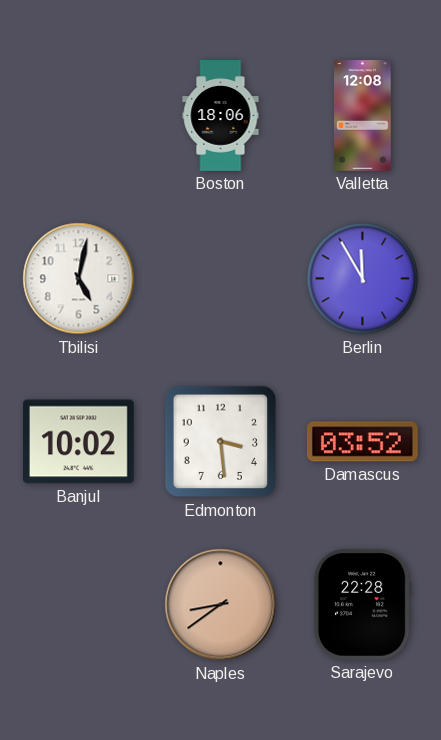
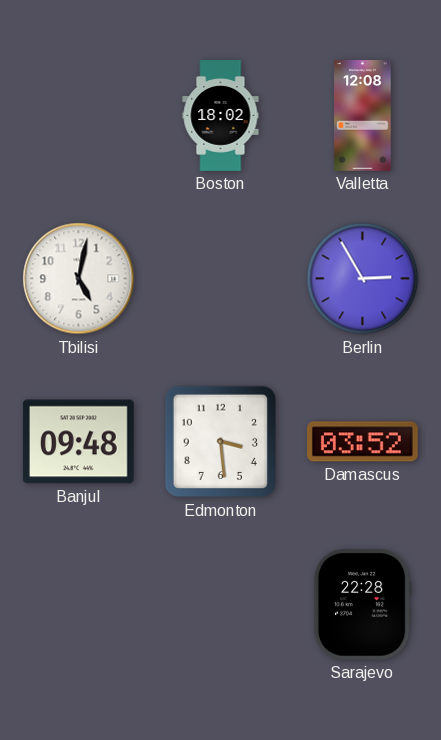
Boston: 18:06 -> 18:02
Berlin: 11:55 -> 2:55
Banjul: 10:02 -> 09:48
Naples: 8:39 -> none
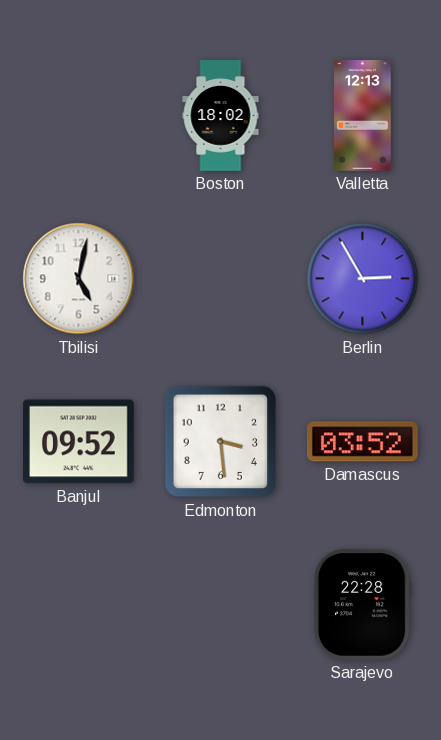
Valletta: 12:08 -> 12:13
Banjul: 09:48 -> 09:52
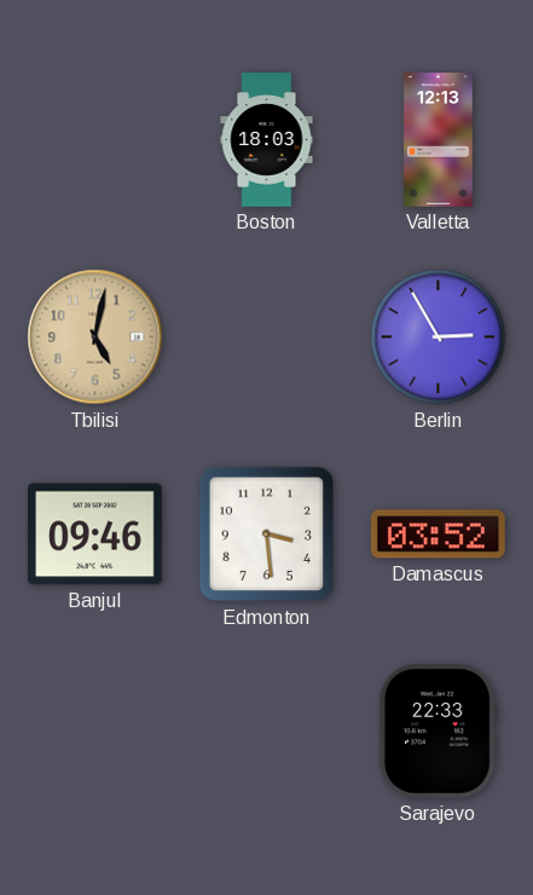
Boston: 18:02 -> 18:03
Tbilisi dial: white -> champagne
Banjul: 09:52 -> 09:46
Sarajevo: 22:28 -> 22:33
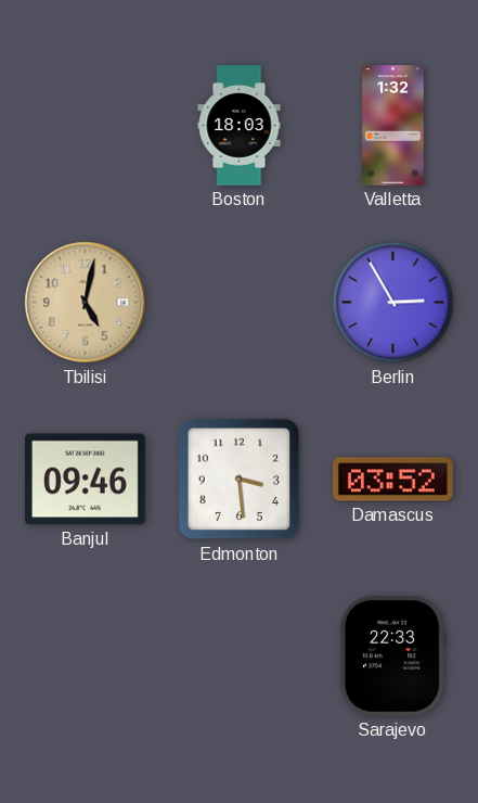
Valletta: 12:13 -> 1:32
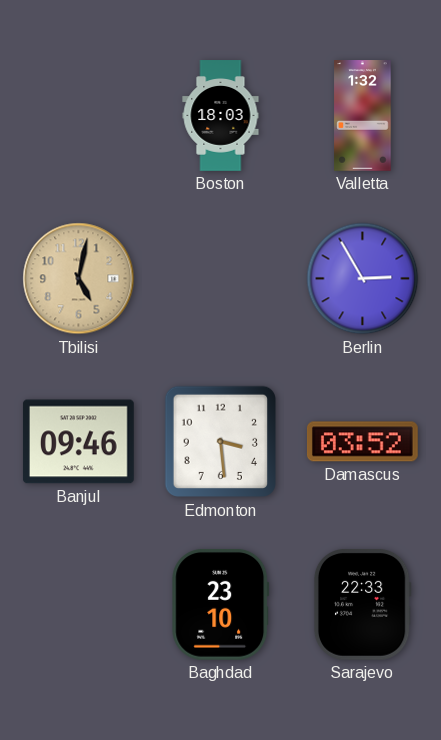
Baghdad: none -> 23:10
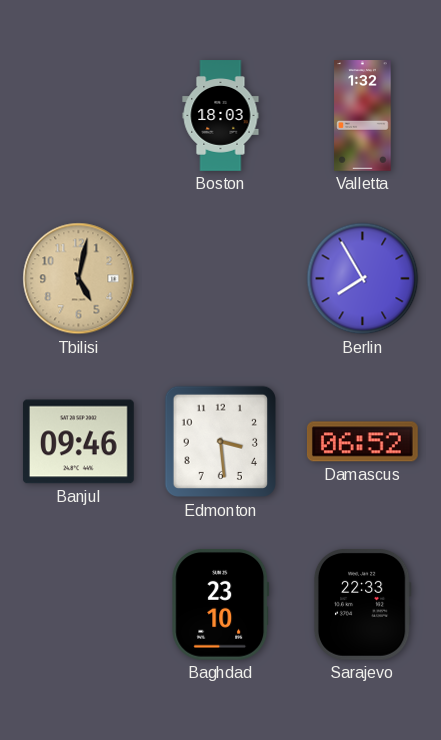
Berlin: 2:55 -> 7:55
Damascus: 03:52 -> 06:52
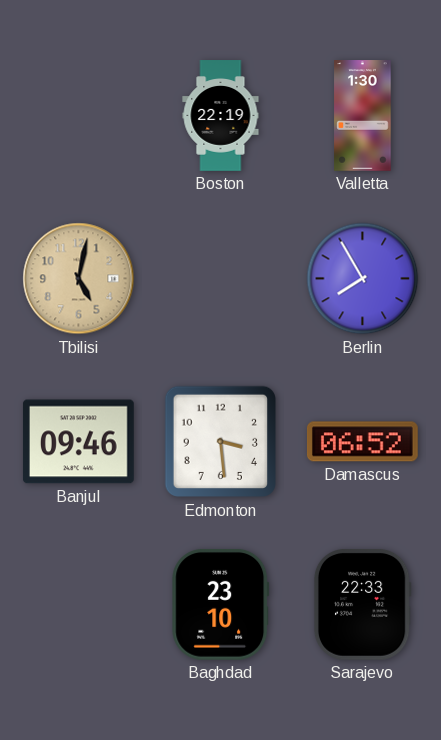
Boston: 18:03 -> 22:19
Valletta: 1:32 -> 1:30
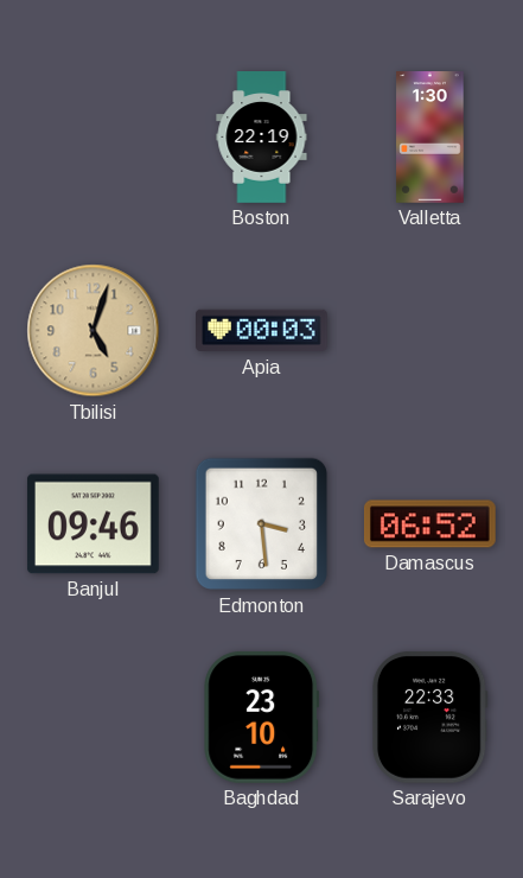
Tbilisi: 5:02 -> 5:03
Apia: none -> 00:03
Berlin: 7:55 -> none
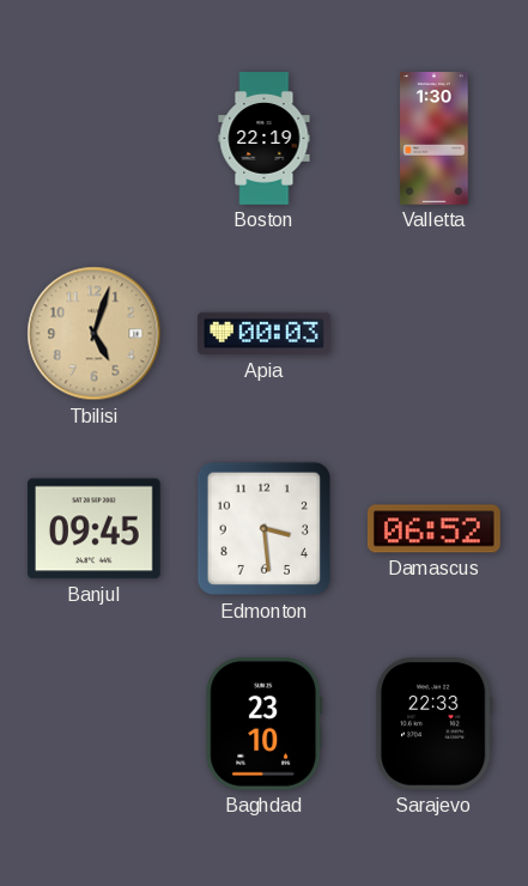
Banjul: 09:46 -> 09:45
